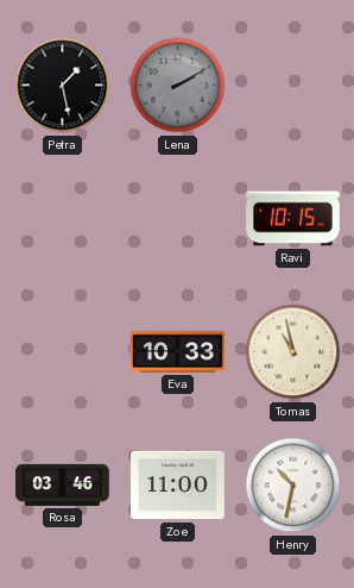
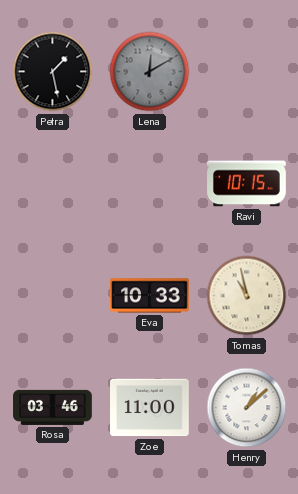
Lena: 2:10 -> 12:10
Henry: 10:32 -> 1:08
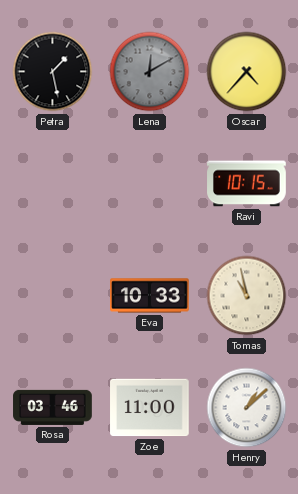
Oscar: none -> 4:37
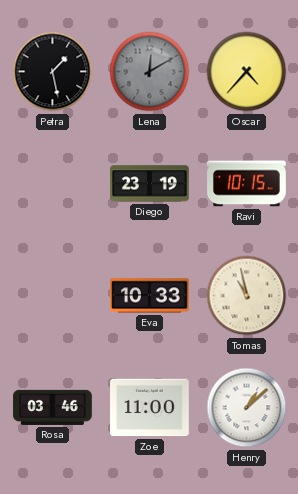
Diego: none -> 23:19
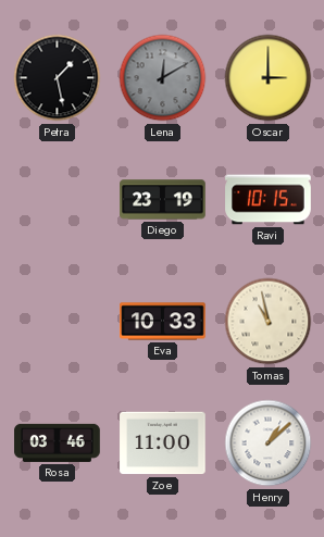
Oscar: 4:37 -> 3:00
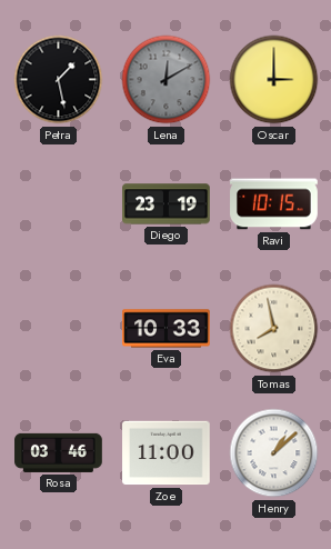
Tomas: 10:58 -> 7:58
